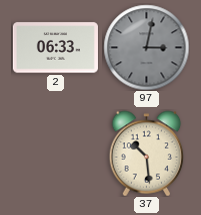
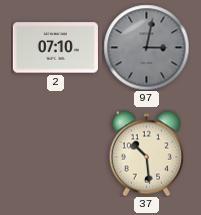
2: 06:33 -> 07:10
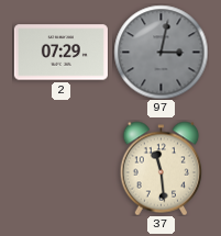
2: 07:10 -> 07:29
37: 10:29 -> 11:29
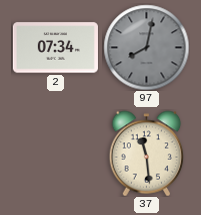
2: 07:29 -> 07:34
97: 3:02 -> 8:02
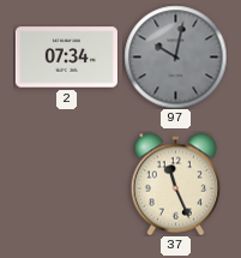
97: 8:02 -> 10:02
37: 11:29 -> 11:26
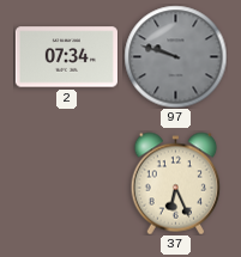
97: 10:02 -> 9:48
37: 11:26 -> 6:26
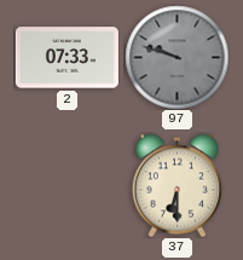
2: 07:34 -> 07:33
37: 6:26 -> 6:30
